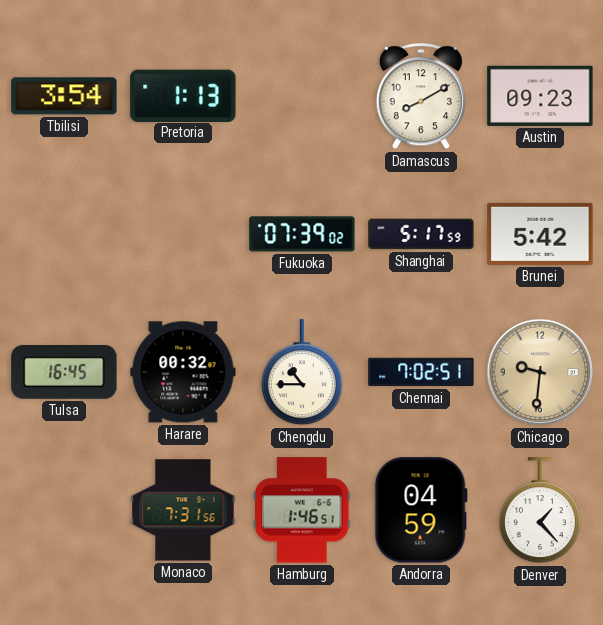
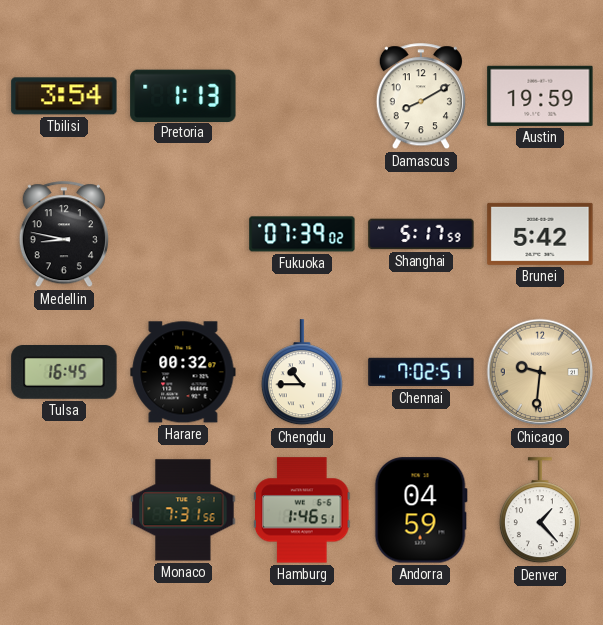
Austin: 09:23 -> 19:59
Medellin: none -> 8:47
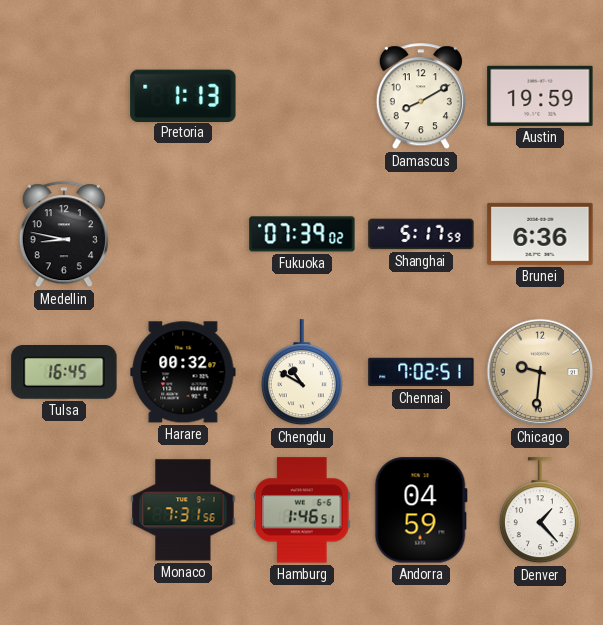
Tbilisi: 3:54 -> none
Brunei: 5:42 -> 6:36
Chengdu: 10:45 -> 10:50
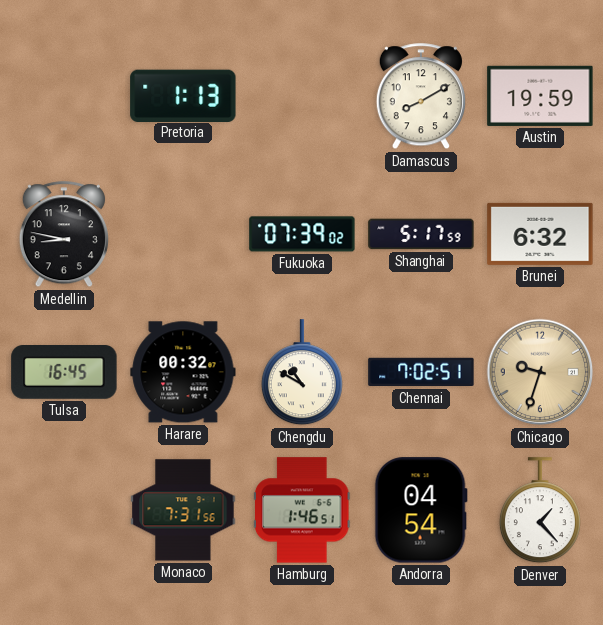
Brunei: 6:36 -> 6:32
Chicago: 9:31 -> 9:33
Andorra: 04:59 -> 04:54
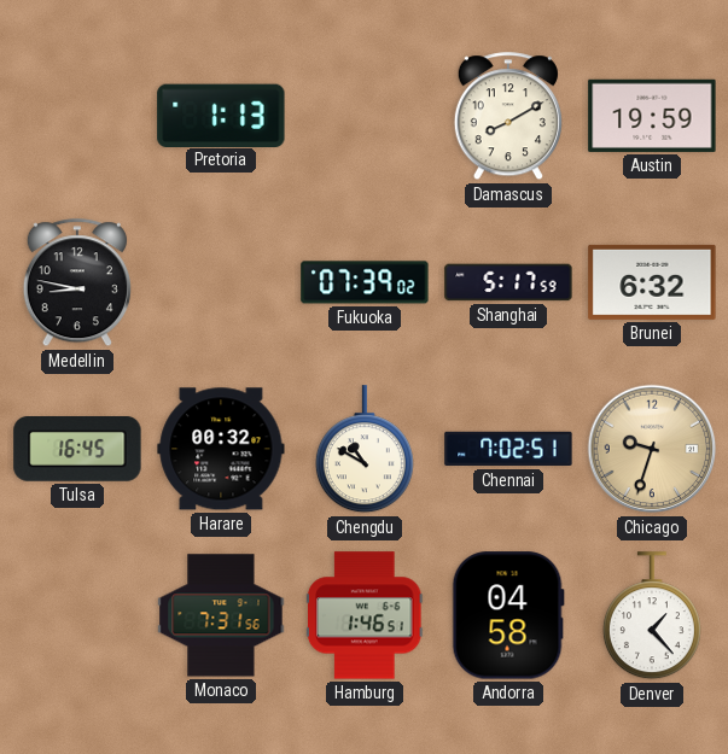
Andorra: 04:54 -> 04:58
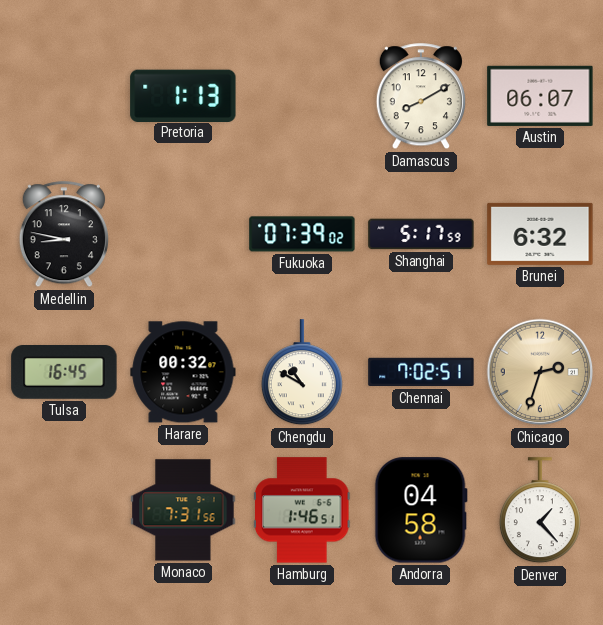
Austin: 19:59 -> 06:07
Chicago: 9:33 -> 2:33
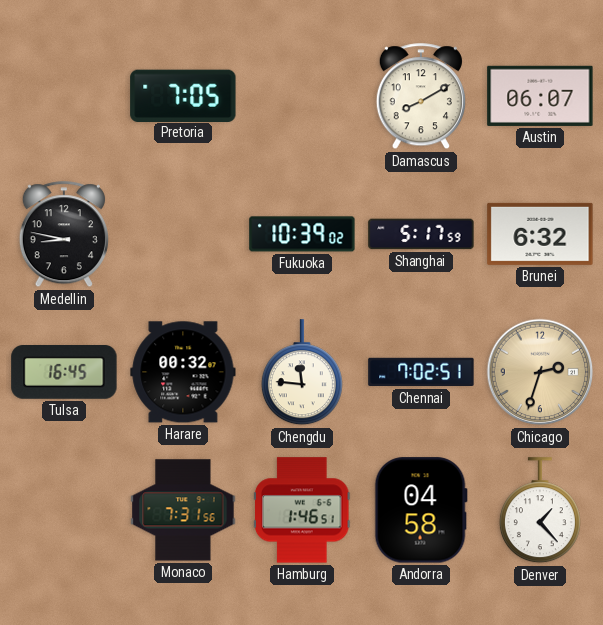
Pretoria: 1:13 -> 7:05
Fukuoka: 07:39 -> 10:39
Chengdu: 10:50 -> 11:46
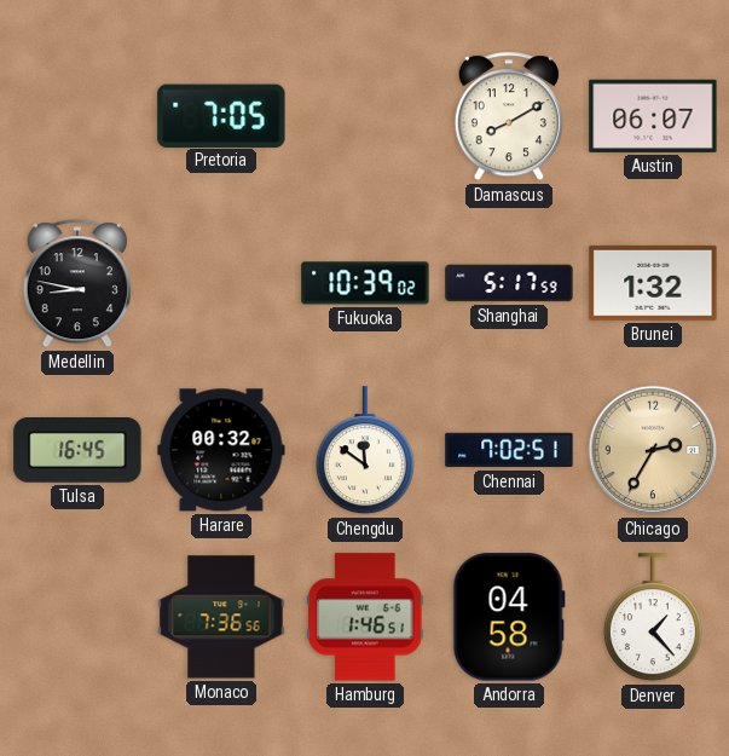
Brunei: 6:32 -> 1:32
Chengdu: 11:46 -> 11:51
Chicago: 2:33 -> 2:35
Monaco: 7:31 -> 7:36
